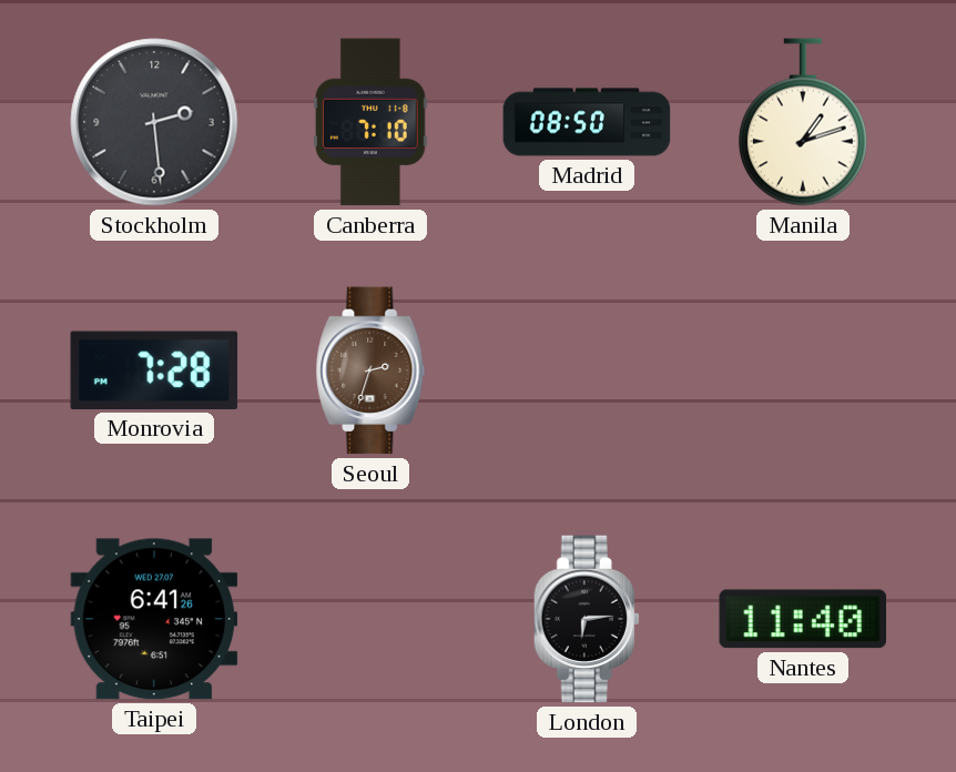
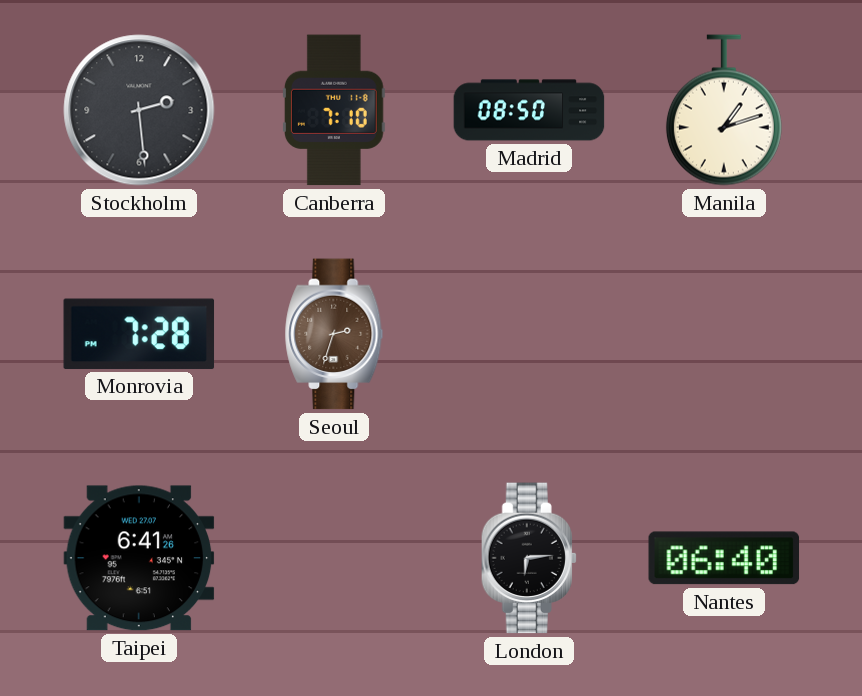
Nantes: 11:40 -> 06:40
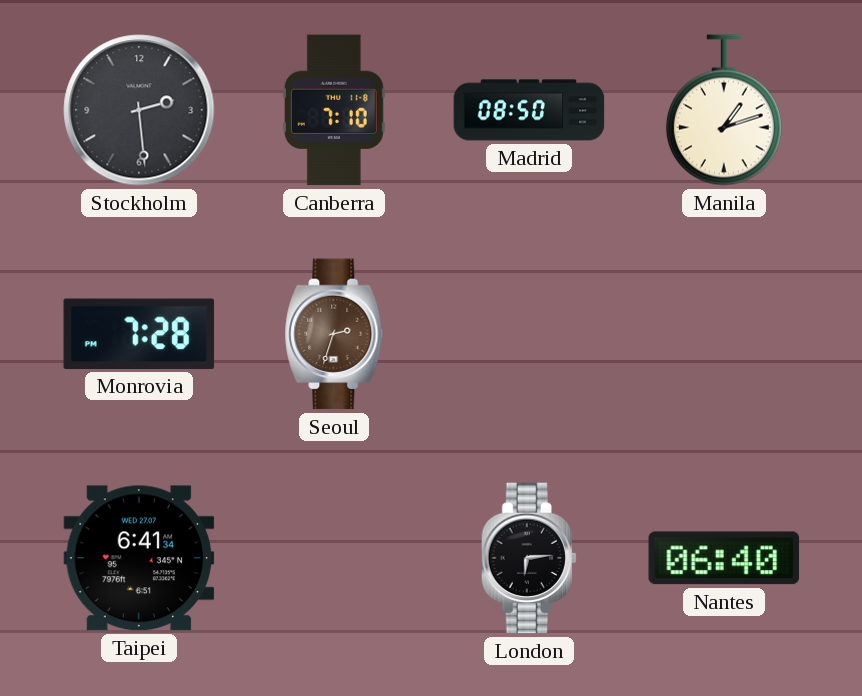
Taipei: 6:41:26 -> 6:41:34
